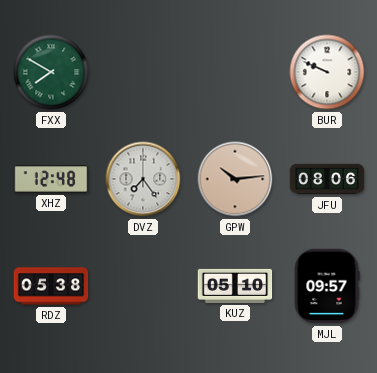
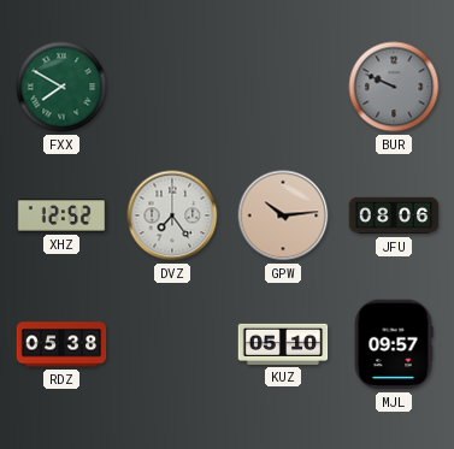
BUR dial: white -> grey
XHZ: 12:48 -> 12:52
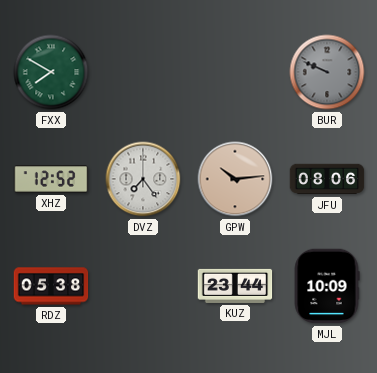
KUZ: 05:10 -> 23:44
MJL: 09:57 -> 10:09
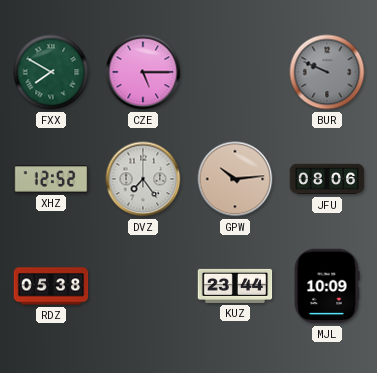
CZE: none -> 5:15
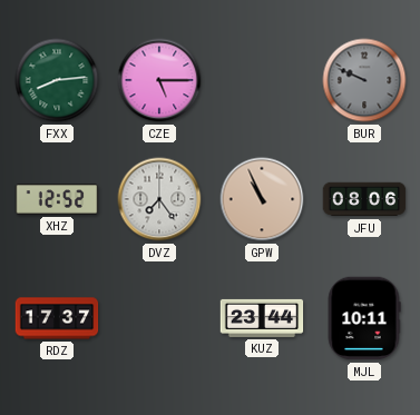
FXX: 7:50 -> 8:14
GPW: 10:14 -> 10:56
RDZ: 05:38 -> 17:37
MJL: 10:09 -> 10:11
